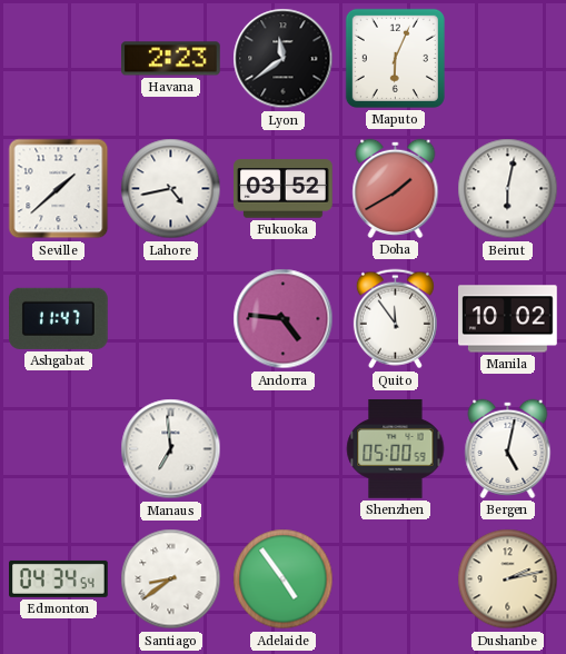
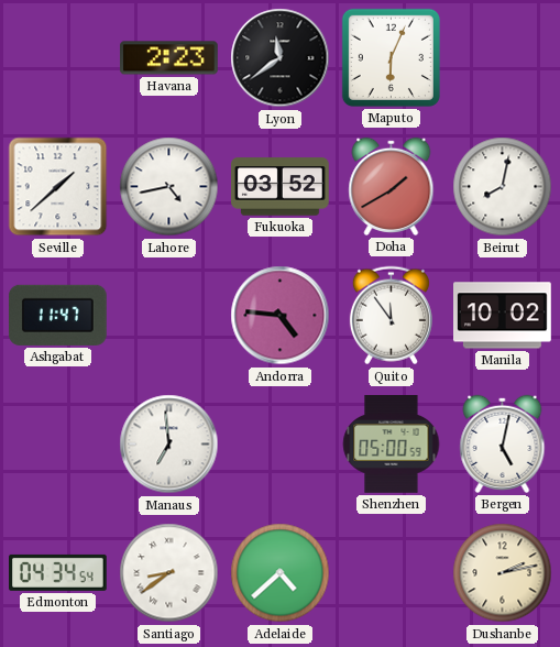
Beirut: 6:02 -> 8:02
Adelaide: 4:54 -> 4:38
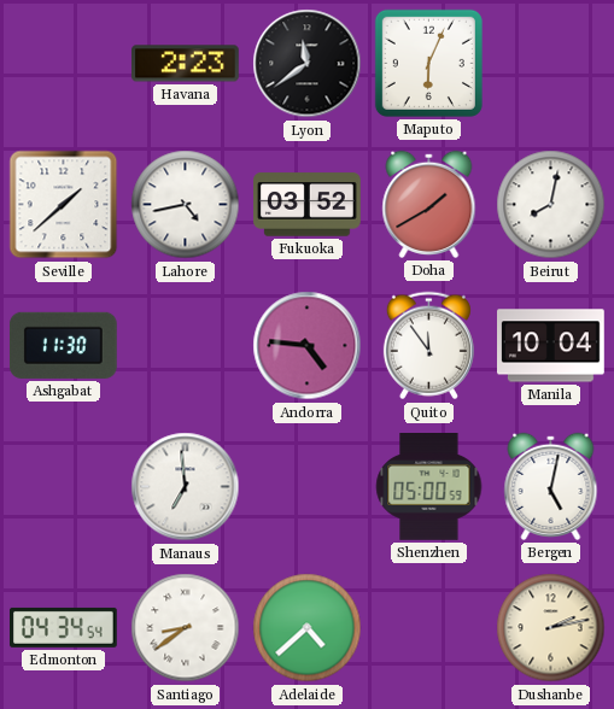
Ashgabat: 11:47 -> 11:30
Manila: 10:02 -> 10:04
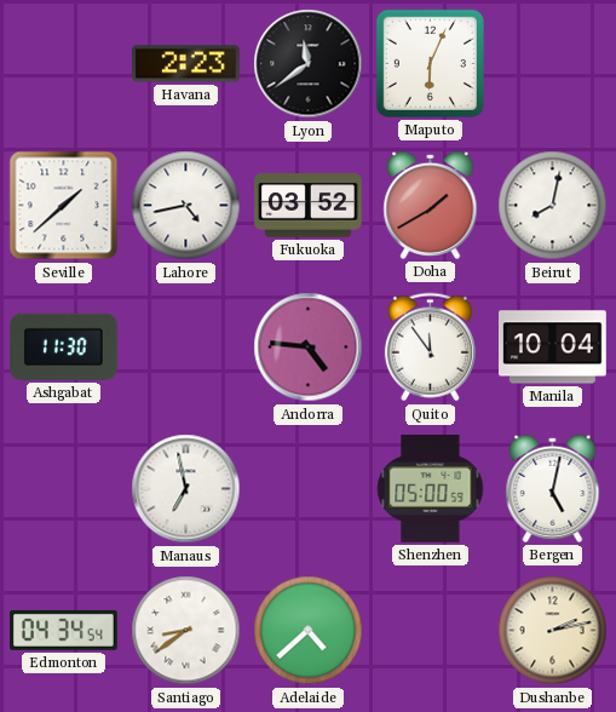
Manaus: 6:59 -> 6:58
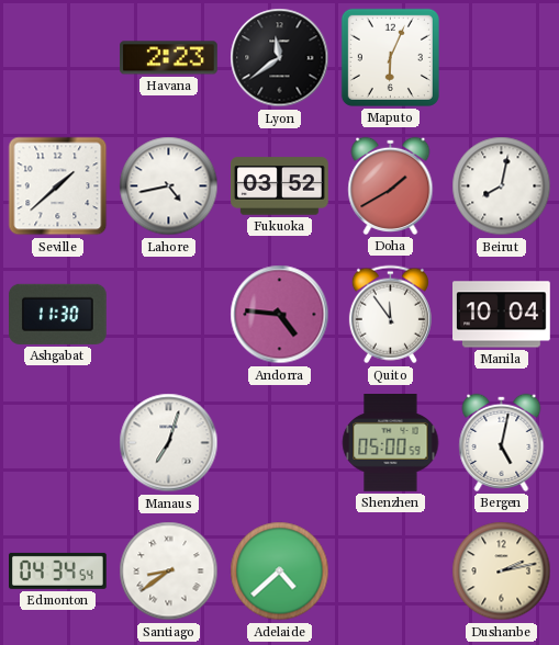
Manaus: 6:58 -> 7:03
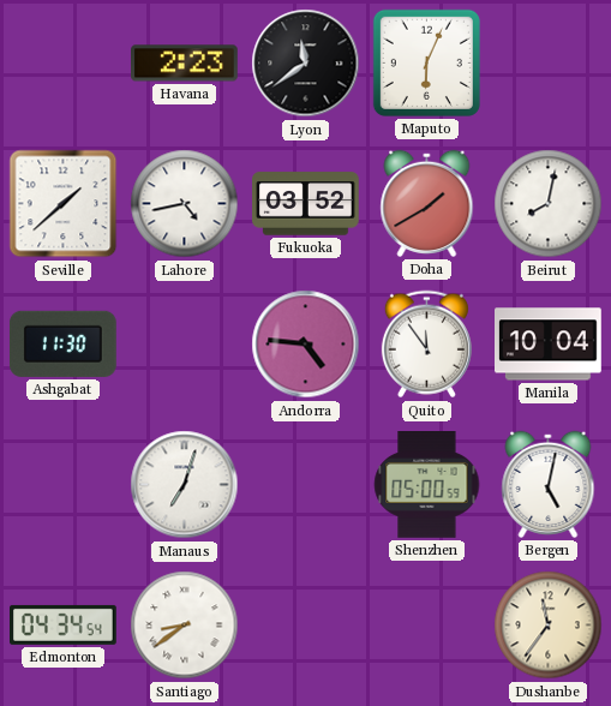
Adelaide: 4:38 -> none
Dushanbe: 2:13 -> 11:36
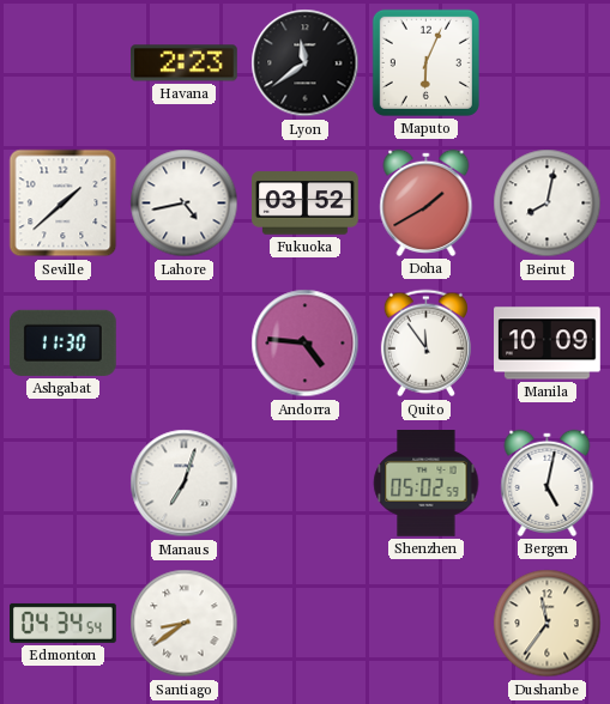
Manila: 10:04 -> 10:09
Shenzhen: 05:00 -> 05:02
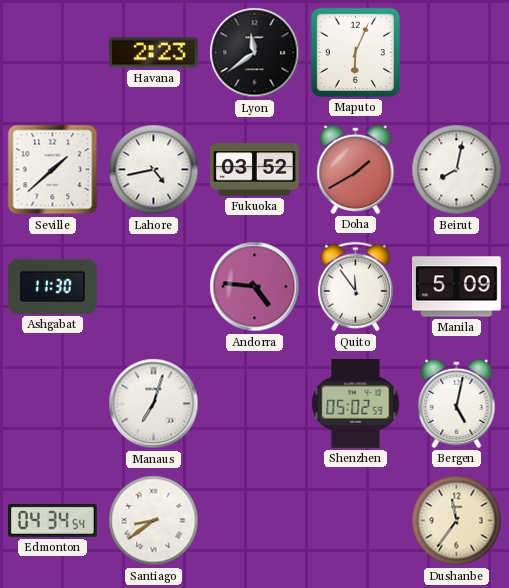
Manila: 10:09 -> 5:09
